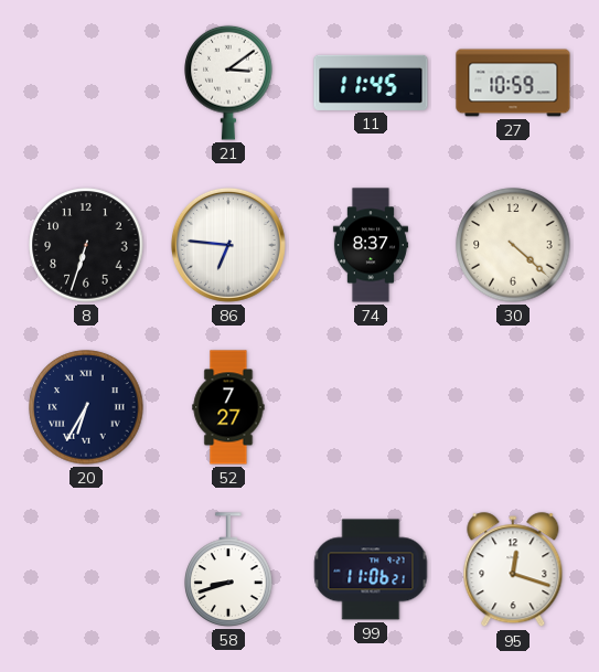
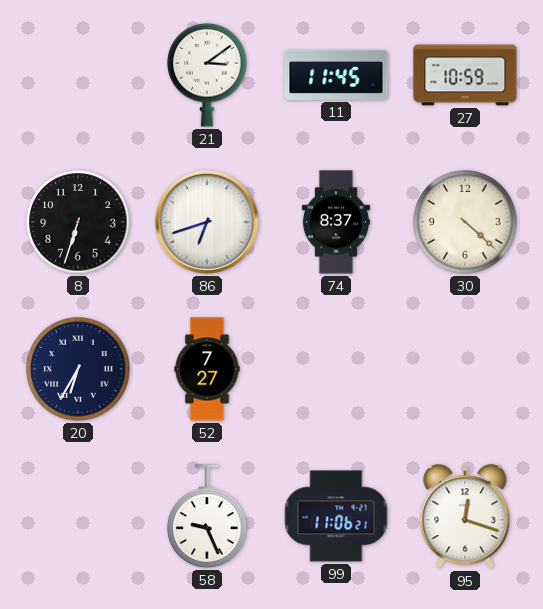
86: 6:46 -> 6:42
58: 8:42 -> 9:26
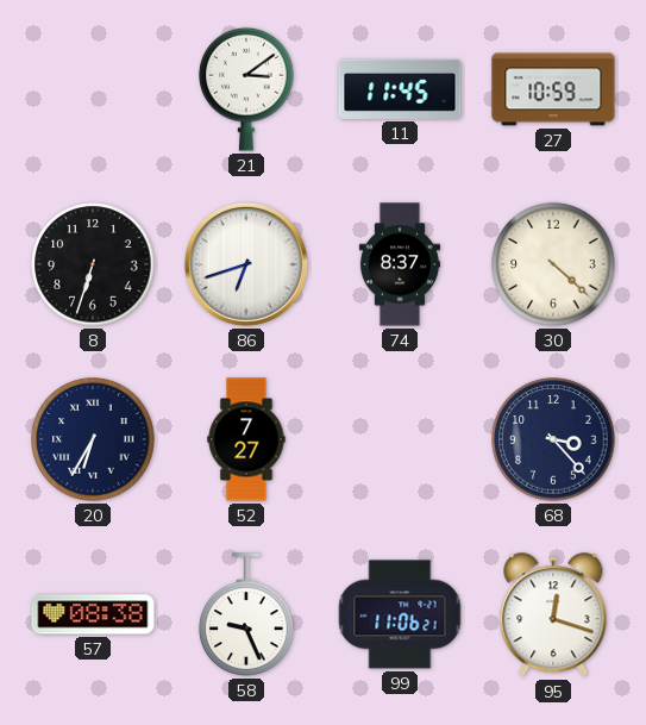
68: none -> 3:23
57: none -> 08:38
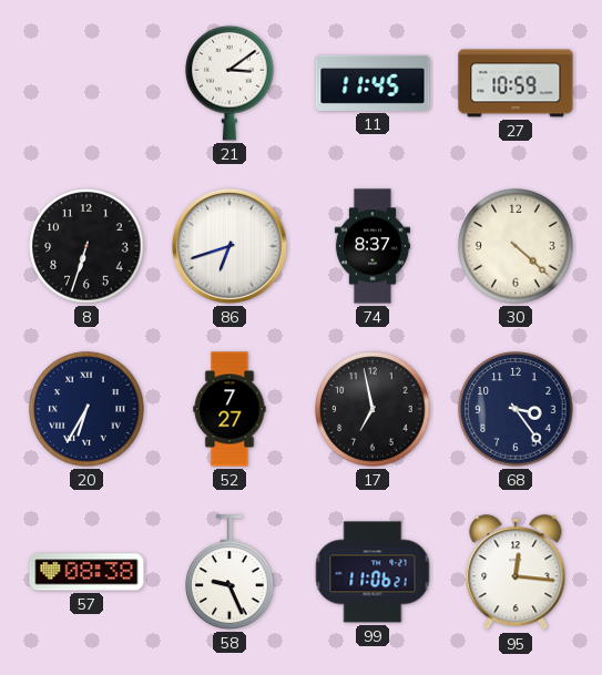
17: none -> 6:58
68: 3:23 -> 3:24
95: 12:18 -> 12:16
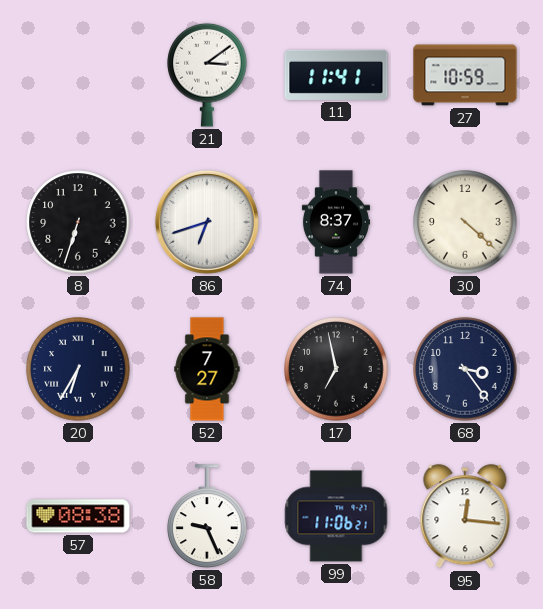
11: 11:45 -> 11:41
